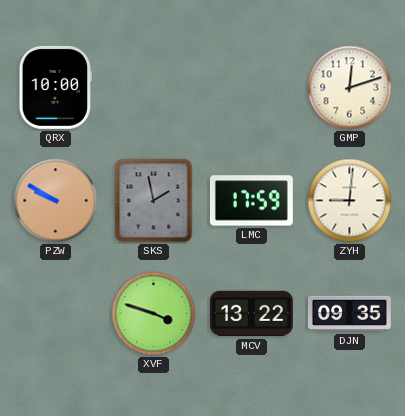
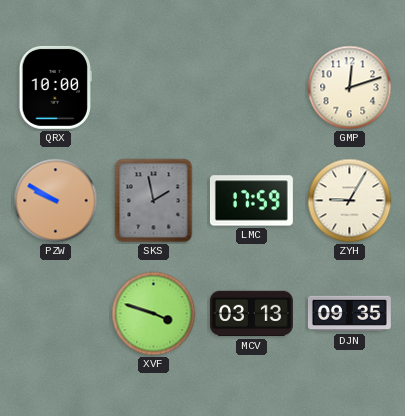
ZYH: 9:01 -> 9:05
MCV: 13:22 -> 03:13
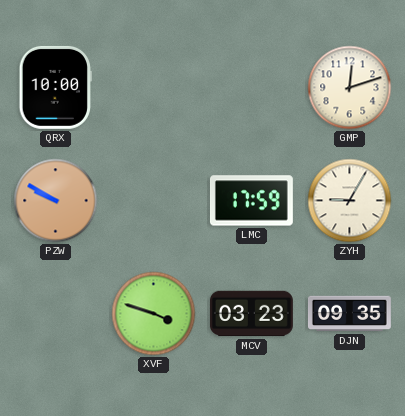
SKS: 1:58 -> none
MCV: 03:13 -> 03:23
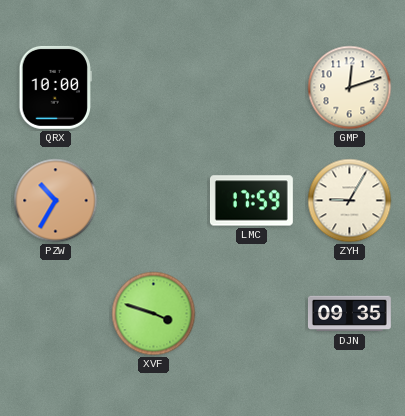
PZW: 9:50 -> 10:35
MCV: 03:23 -> none
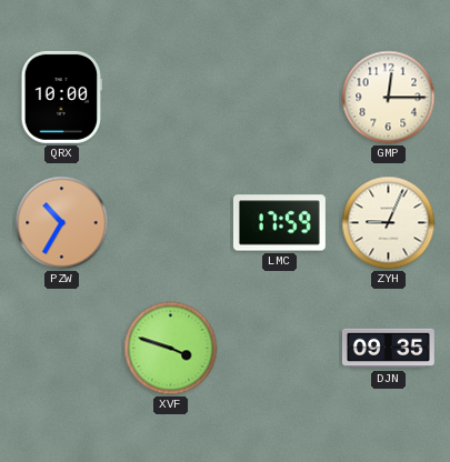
GMP: 12:12 -> 12:15
ZYH: 9:05 -> 9:04
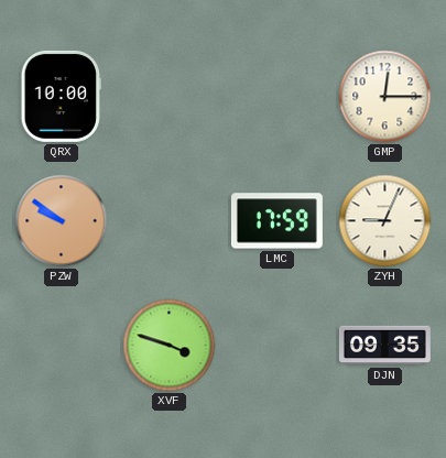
PZW: 10:35 -> 9:51
